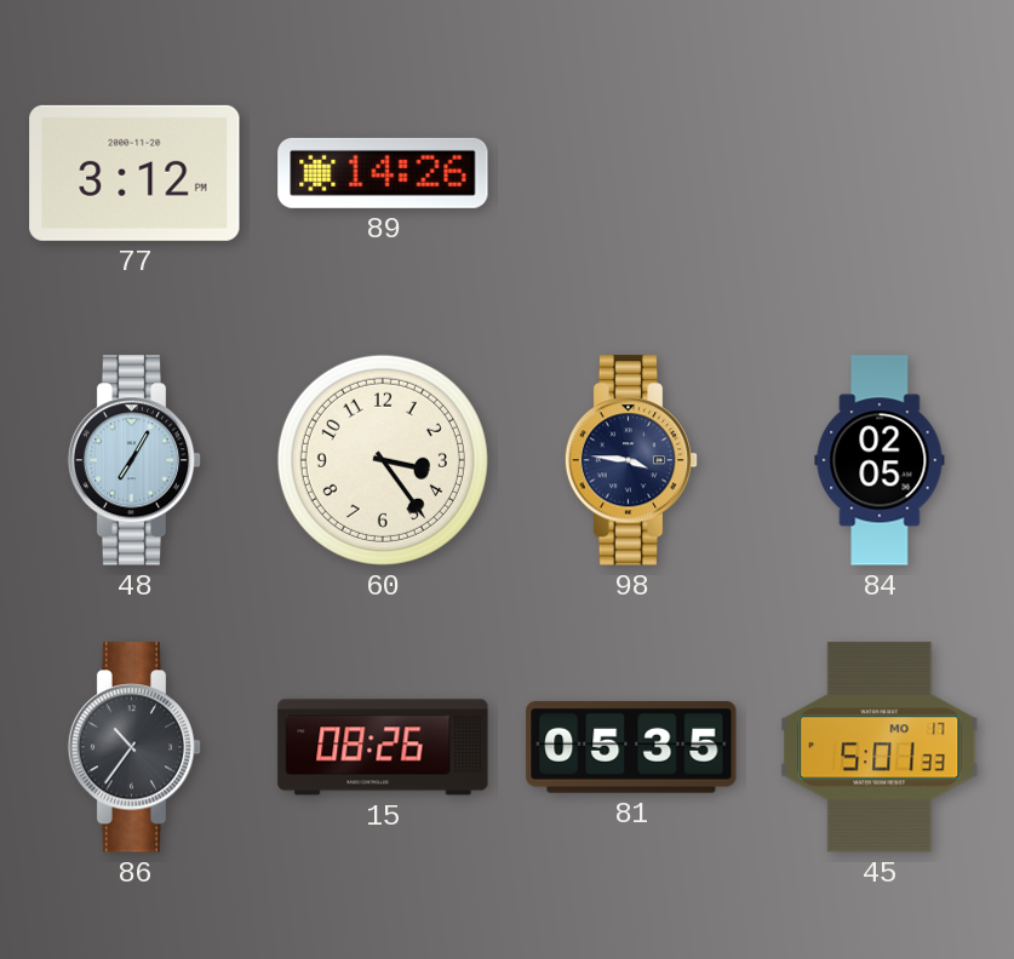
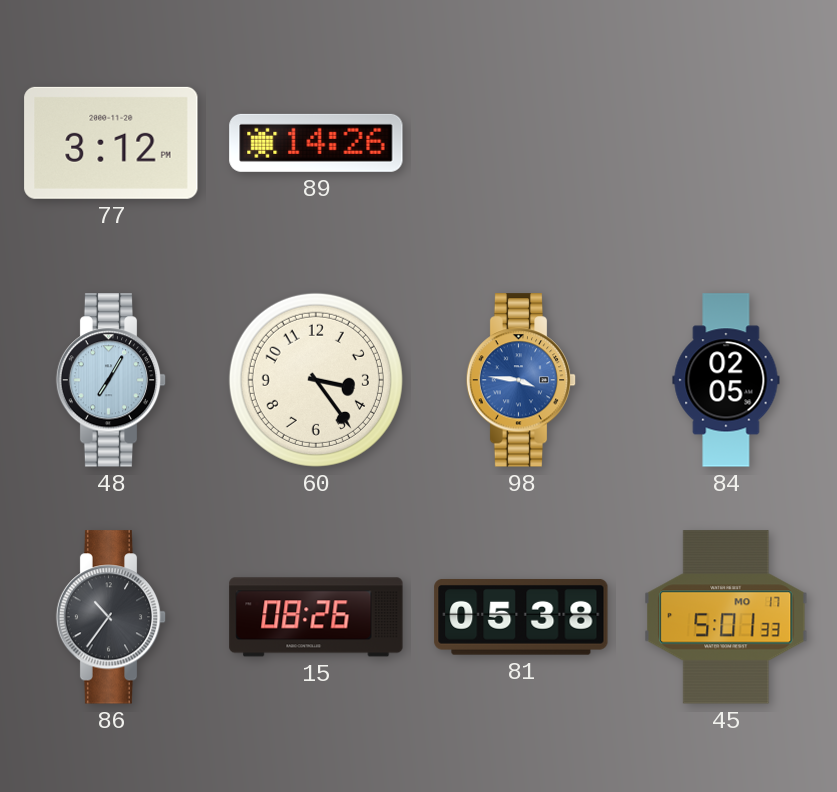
98 dial: navy -> blue
81: 05:35 -> 05:38
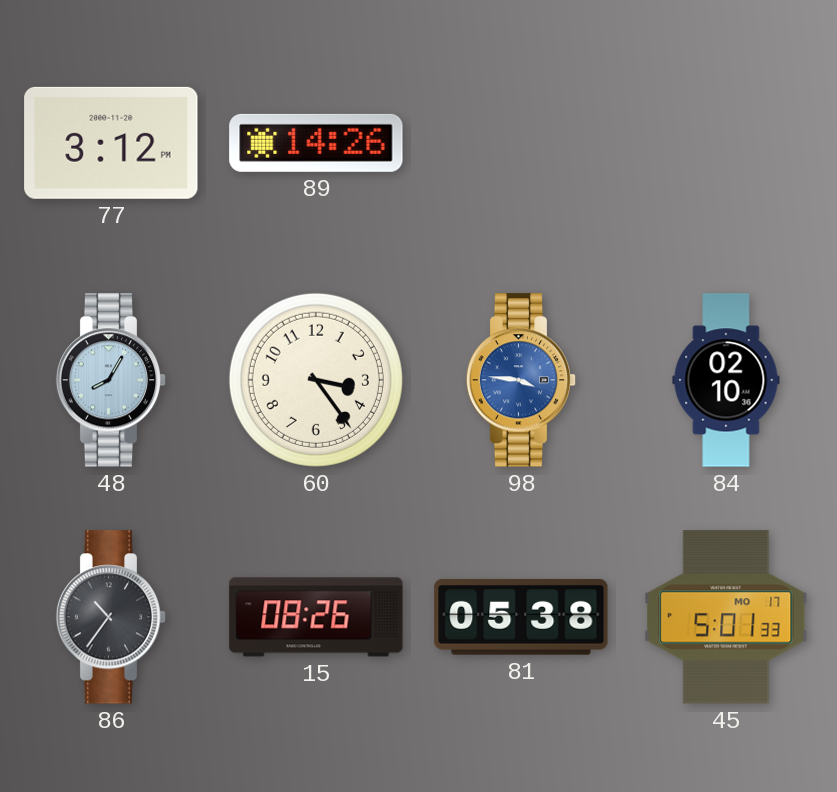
48: 7:05 -> 8:05
84: 02:05 -> 02:10
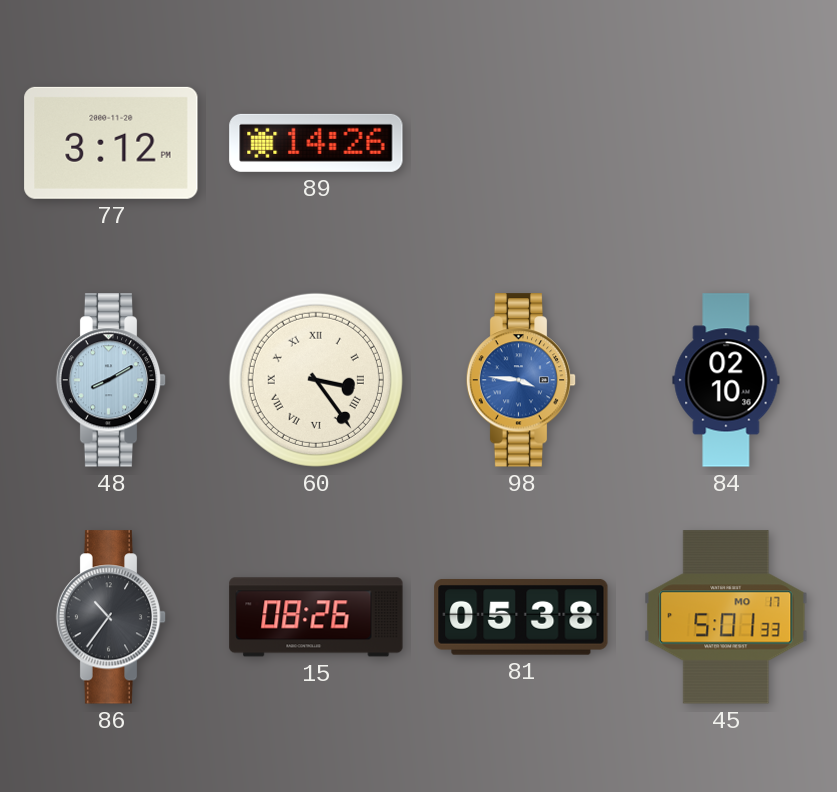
48: 8:05 -> 8:10
60 numerals: Arabic -> Roman
